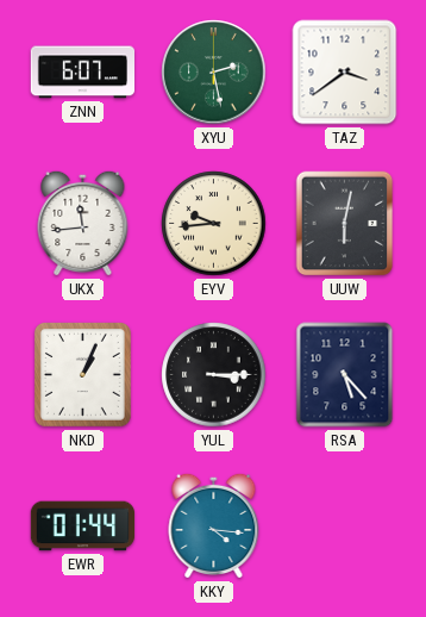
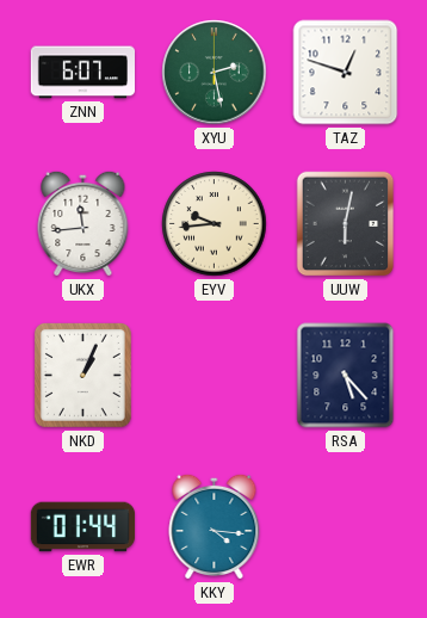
TAZ: 3:39 -> 12:48
YUL: 3:15 -> none
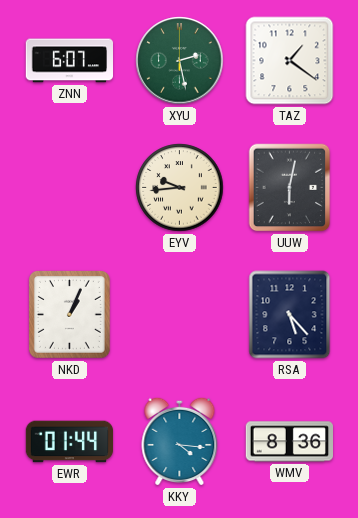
TAZ: 12:48 -> 1:21
UKX: 11:44 -> none
WMV: none -> 8:36
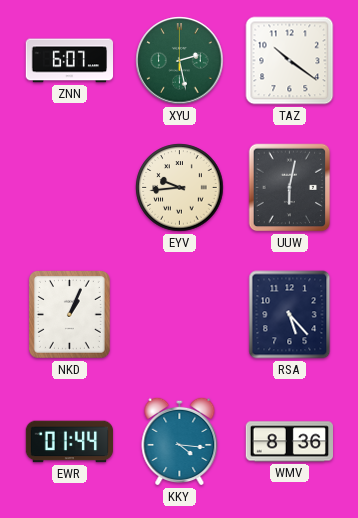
TAZ: 1:21 -> 10:21
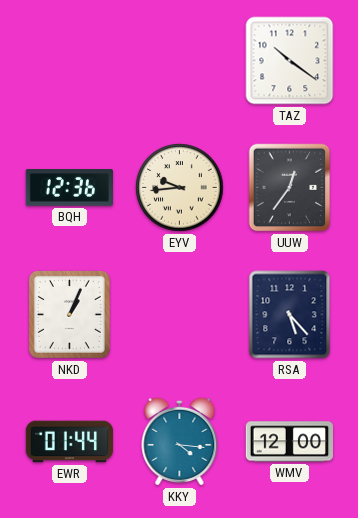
ZNN: 6:07 -> none
XYU: 2:28 -> none
BQH: none -> 12:36
UUW: 6:02 -> 12:36
WMV: 8:36 -> 12:00
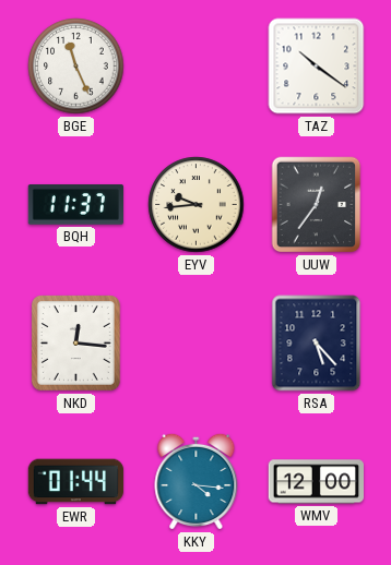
BGE: none -> 11:26
BQH: 12:36 -> 11:37
NKD: 1:04 -> 12:16
